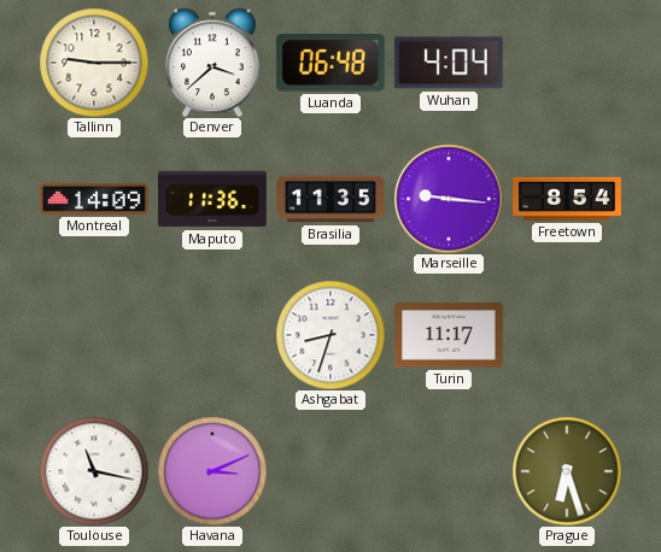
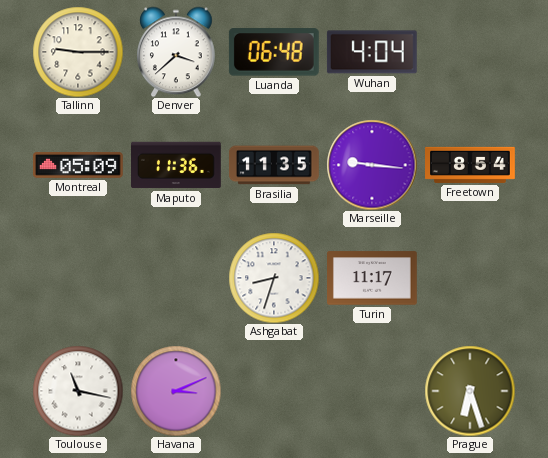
Montreal: 14:09 -> 05:09
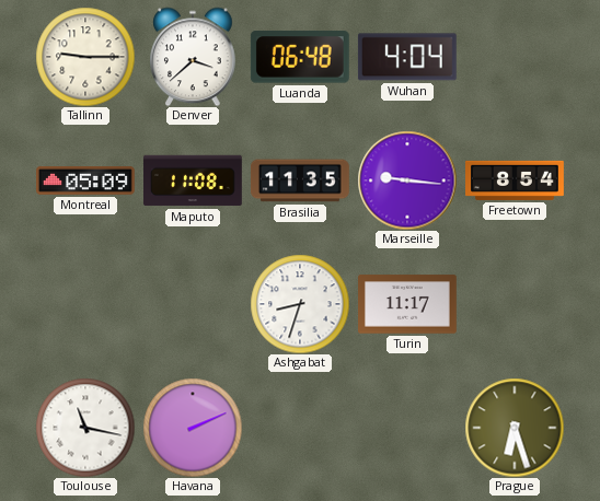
Maputo: 11:36 -> 11:08
Havana: 3:11 -> 2:11
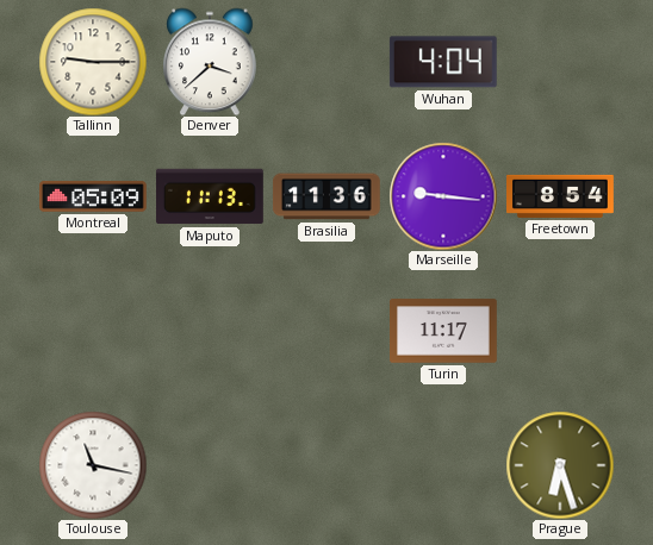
Luanda: 06:48 -> none
Maputo: 11:08 -> 11:13
Brasilia: 11:35 -> 11:36
Ashgabat: 8:33 -> none
Havana: 2:11 -> none
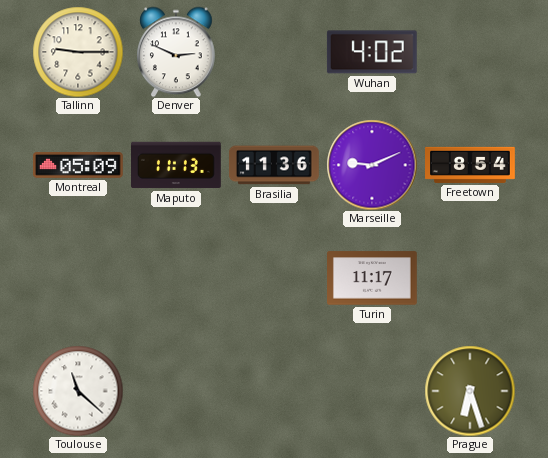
Denver: 3:38 -> 2:49
Wuhan: 4:04 -> 4:02
Marseille: 9:16 -> 9:11
Toulouse: 11:17 -> 11:22
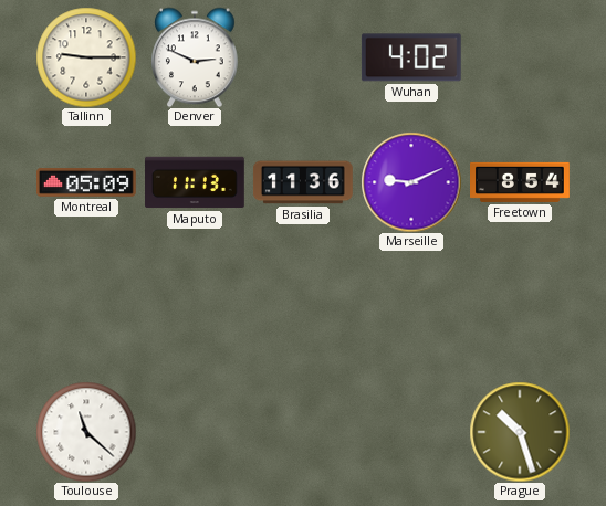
Turin: 11:17 -> none
Prague: 6:27 -> 10:27
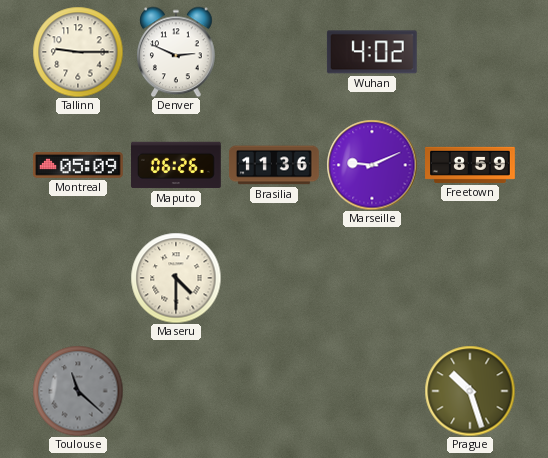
Maputo: 11:13 -> 06:26
Freetown: 8:54 -> 8:59
Maseru: none -> 4:30
Toulouse dial: white -> grey
